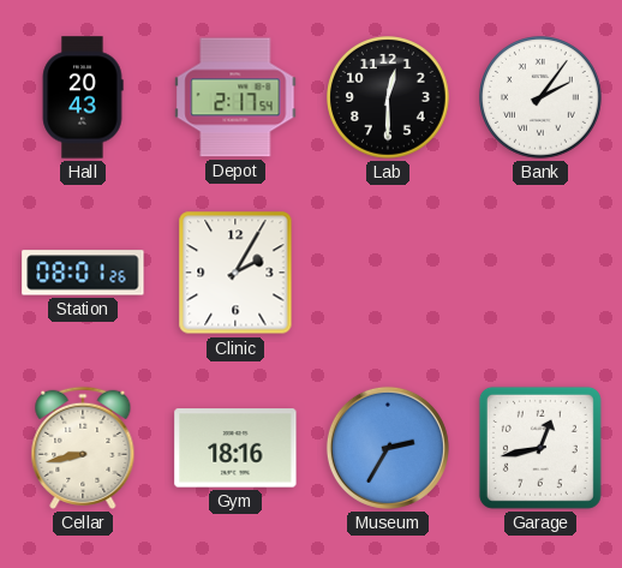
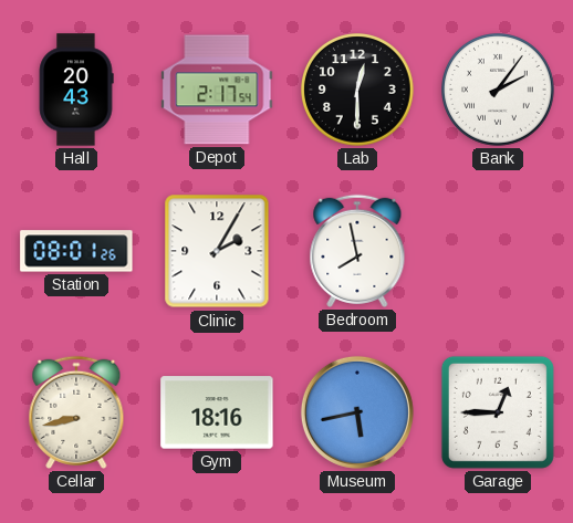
Bedroom: none -> 7:58
Museum: 2:35 -> 5:43
Garage: 12:43 -> 12:45
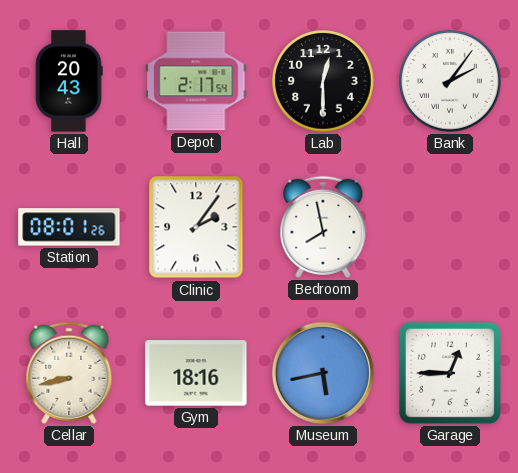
Clinic: 2:05 -> 2:06
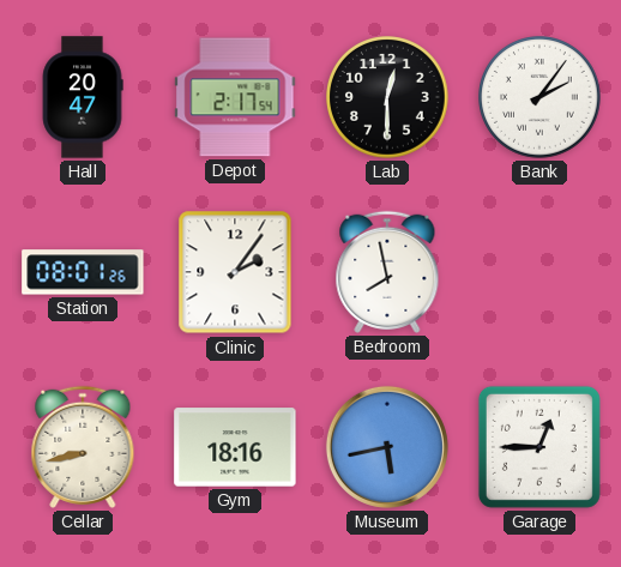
Hall: 20:43 -> 20:47
